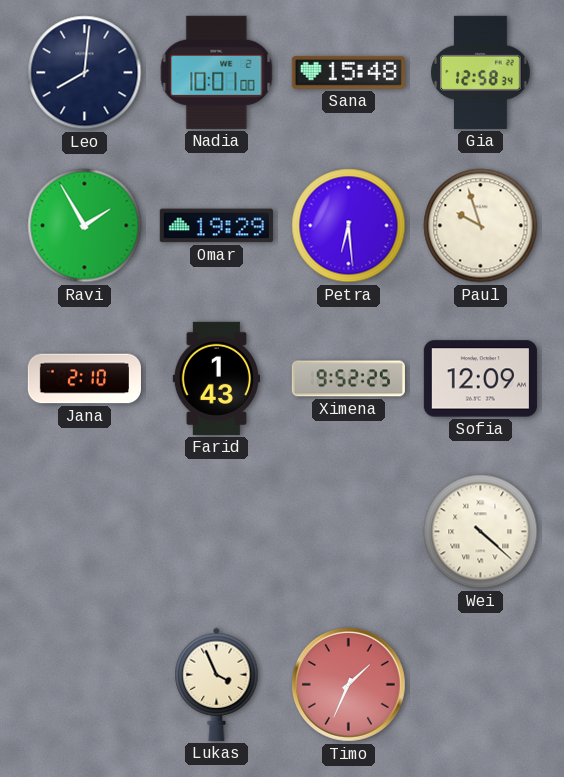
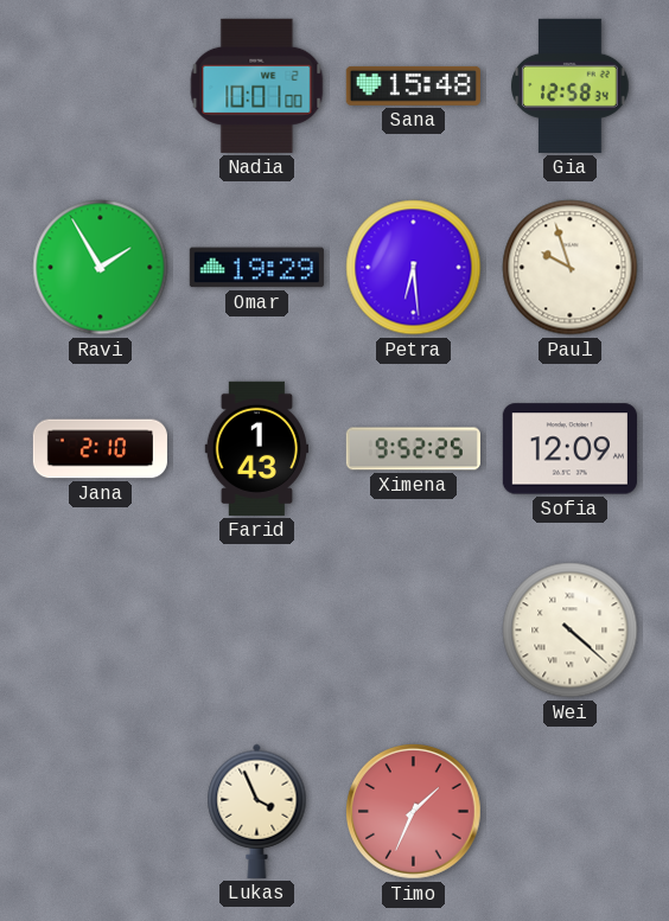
Leo: 8:01 -> none
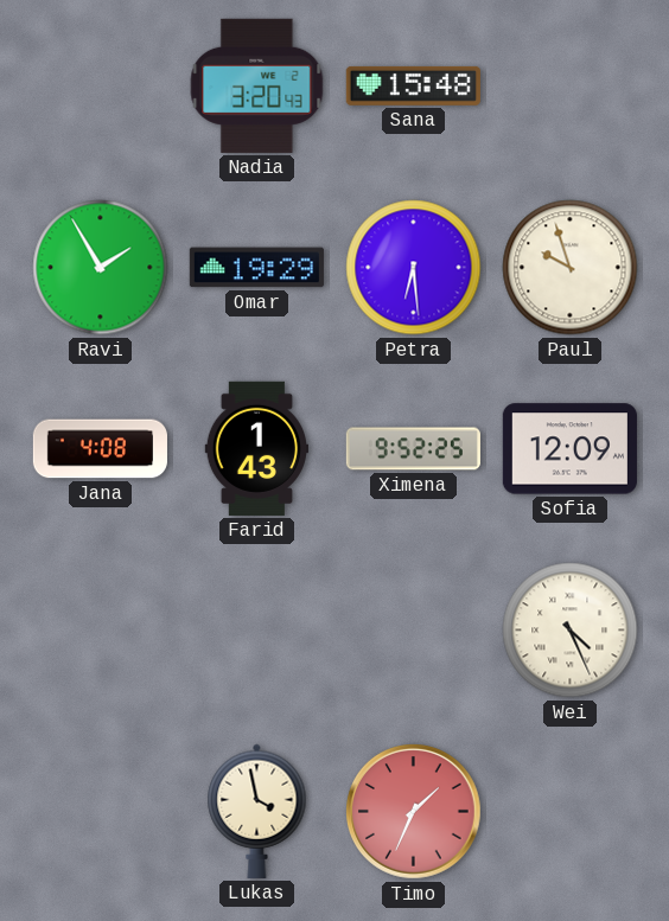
Nadia: 10:01 -> 3:20
Gia: 12:58 -> none
Jana: 2:10 -> 4:08
Wei: 4:22 -> 4:26
Lukas: 3:56 -> 3:58
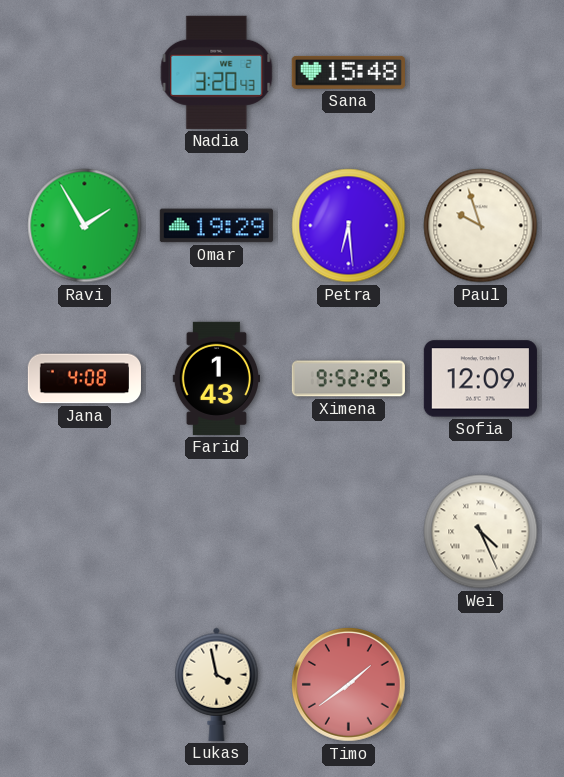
Timo: 1:34 -> 1:39
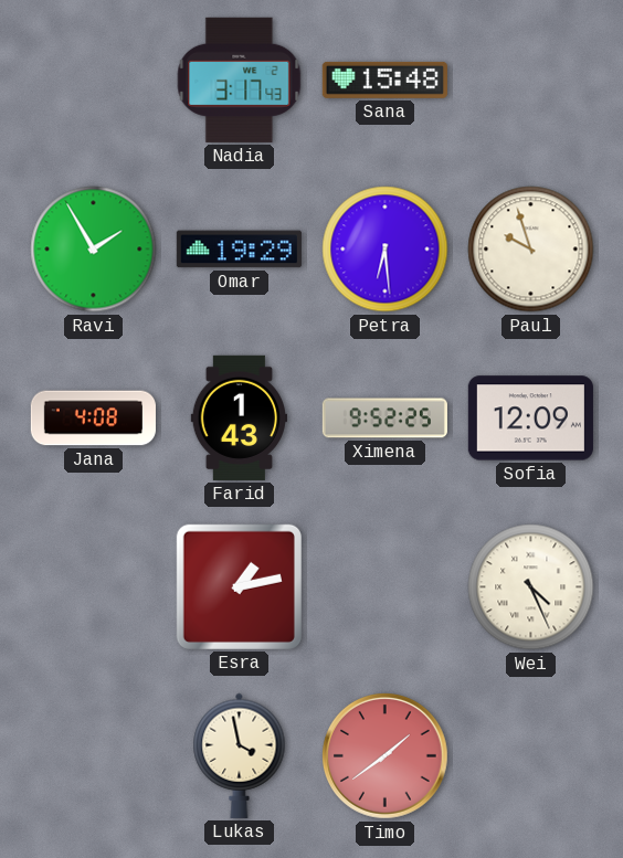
Nadia: 3:20 -> 3:17
Esra: none -> 1:13
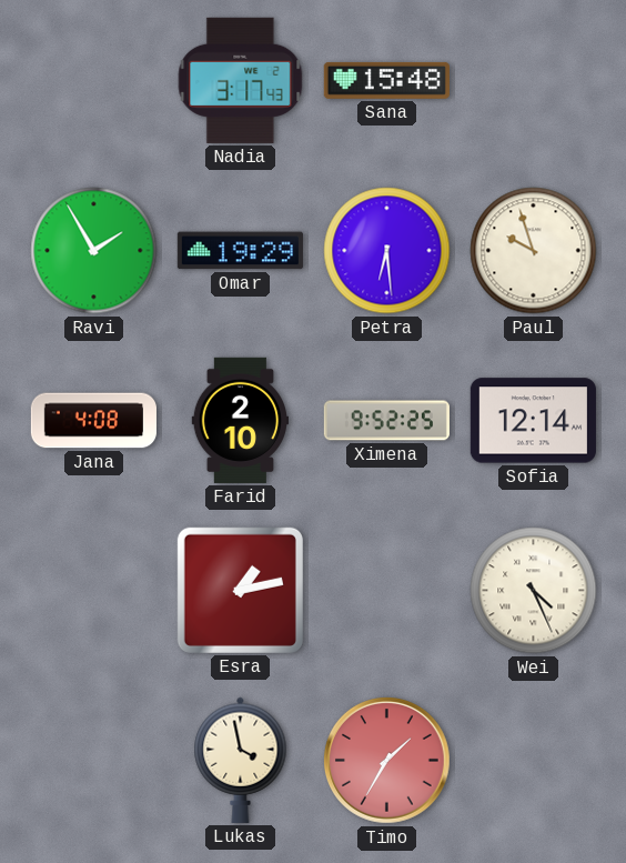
Farid: 1:43 -> 2:10
Sofia: 12:09 -> 12:14
Timo: 1:39 -> 1:35
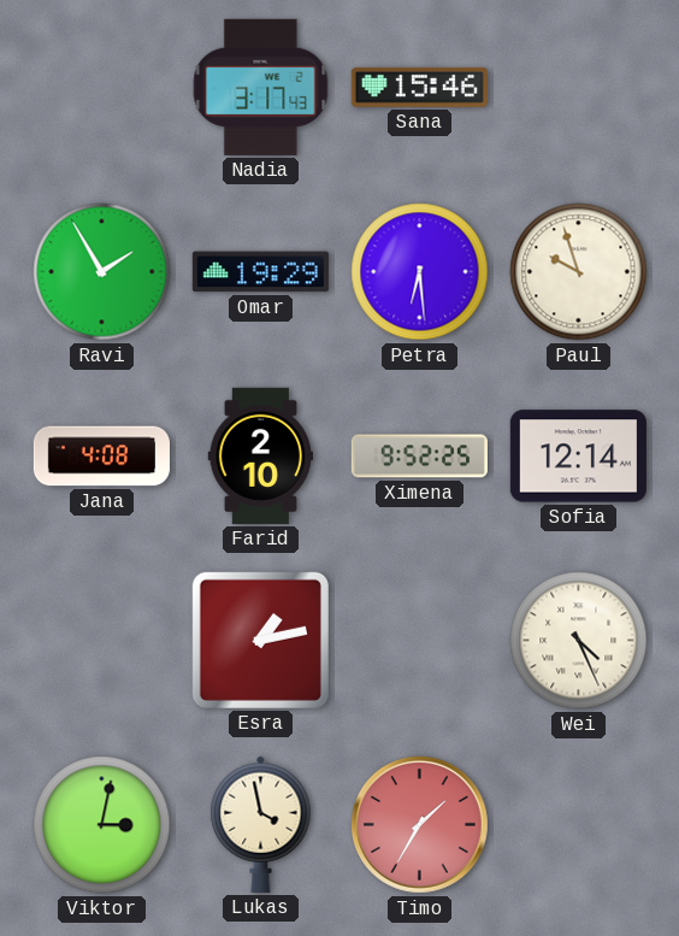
Sana: 15:48 -> 15:46
Viktor: none -> 3:02
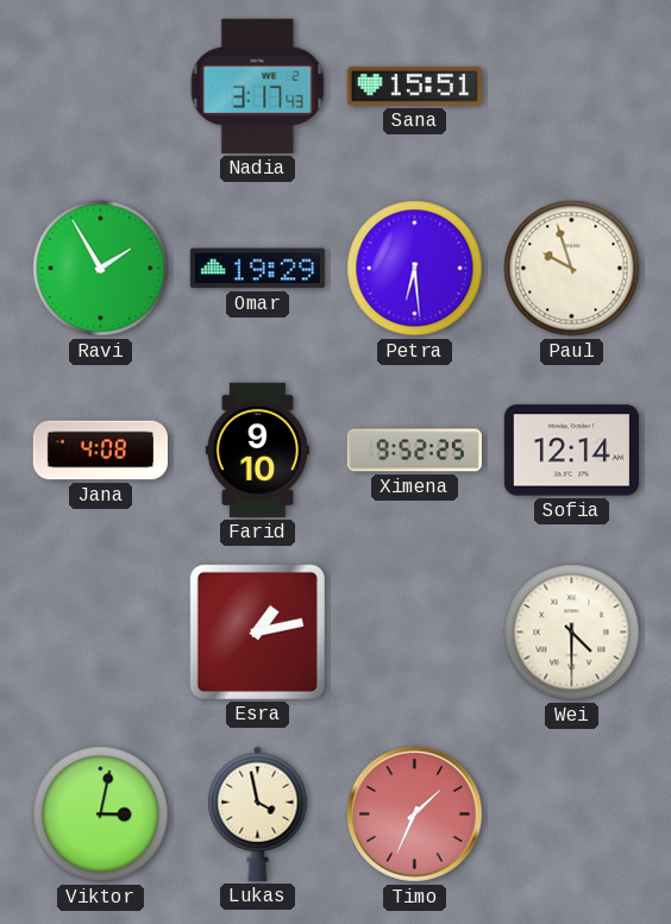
Sana: 15:46 -> 15:51
Farid: 2:10 -> 9:10
Wei: 4:26 -> 4:30
Timo: 1:35 -> 1:34
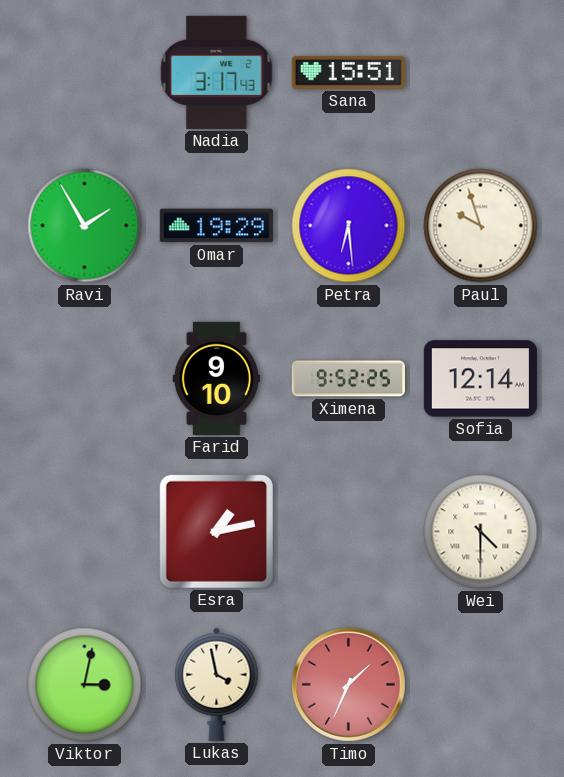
Jana: 4:08 -> none
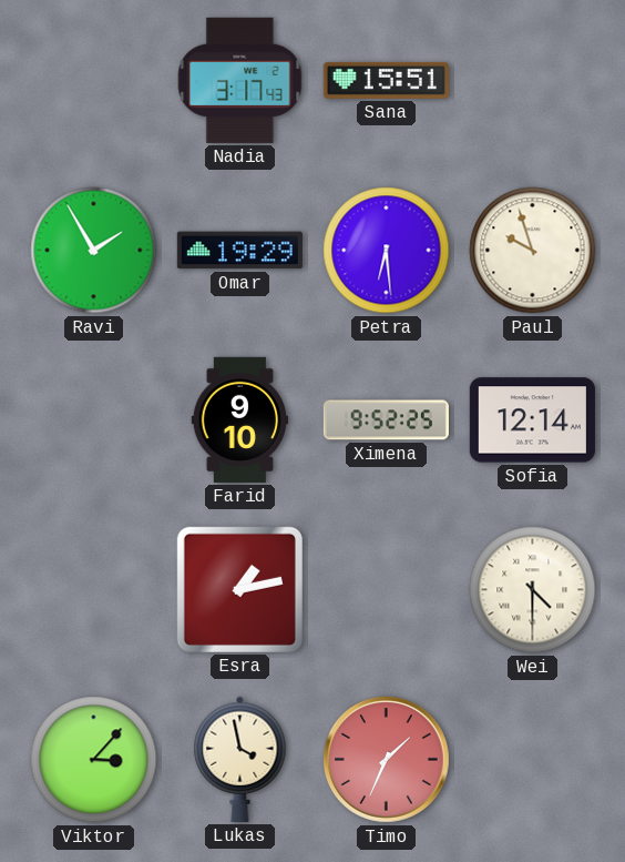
Viktor: 3:02 -> 3:07
